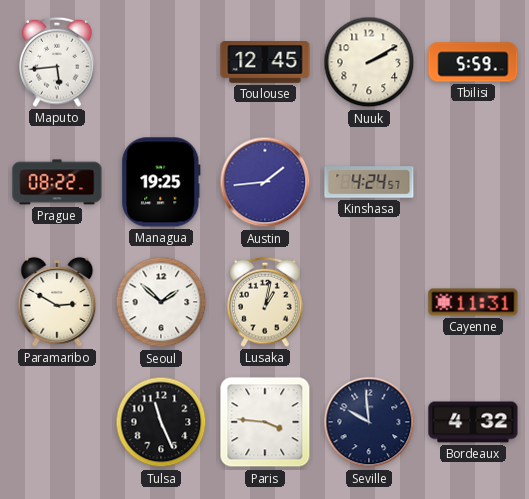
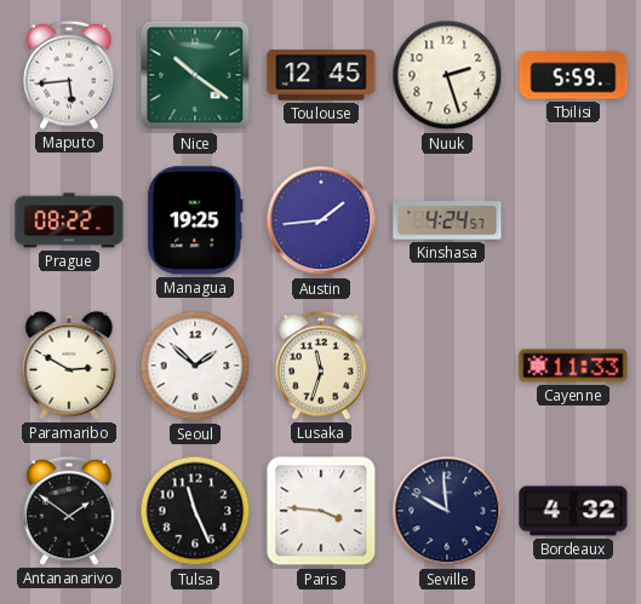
Nice: none -> 10:21
Nuuk: 2:10 -> 2:27
Lusaka: 1:02 -> 11:33
Cayenne: 11:31 -> 11:33
Antananarivo: none -> 1:51
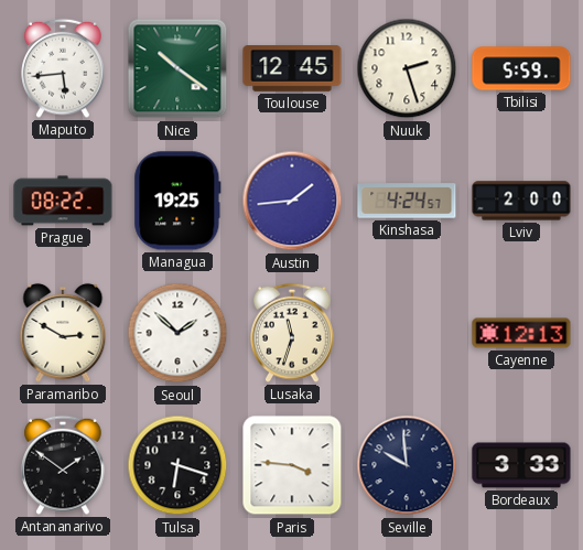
Lviv: none -> 2:00
Cayenne: 11:33 -> 12:13
Tulsa: 11:26 -> 6:18
Bordeaux: 4:32 -> 3:33
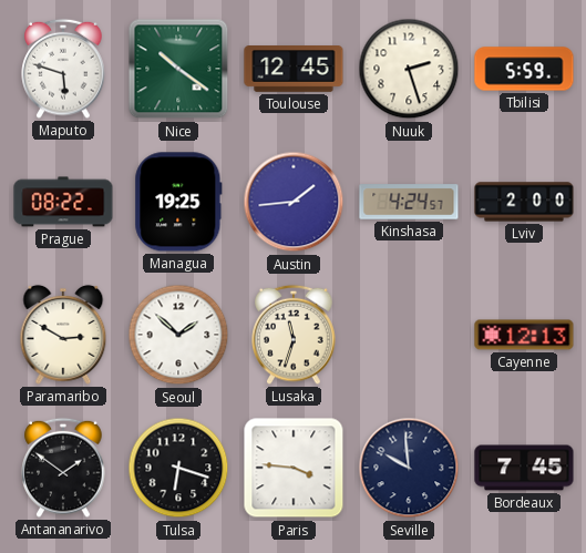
Maputo: 5:44 -> 5:48
Bordeaux: 3:33 -> 7:45
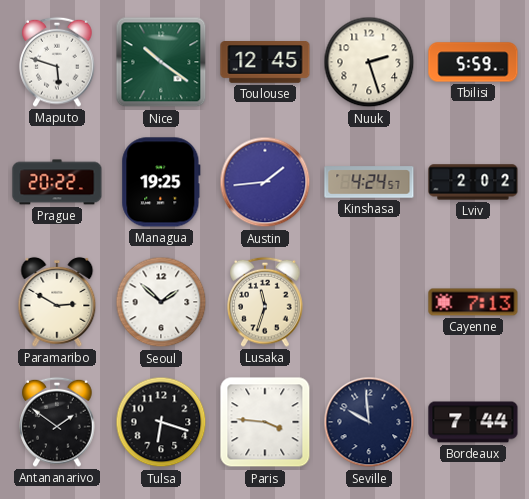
Prague: 08:22 -> 20:22
Lviv: 2:00 -> 2:02
Cayenne: 12:13 -> 7:13
Bordeaux: 7:45 -> 7:44
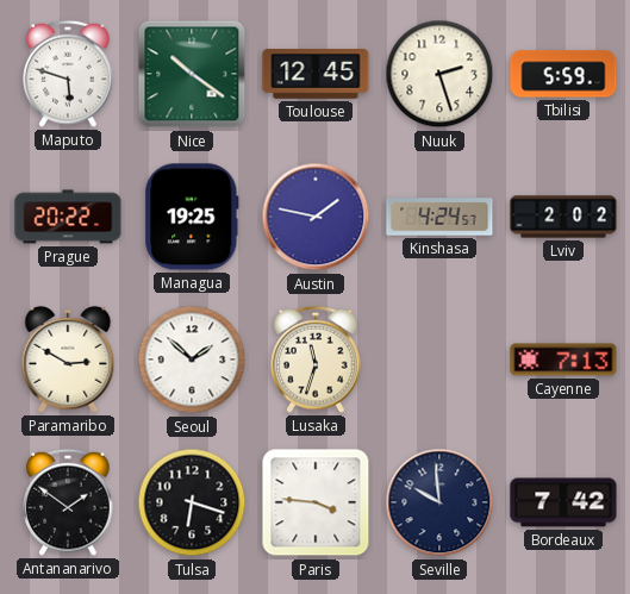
Austin: 1:44 -> 1:47
Bordeaux: 7:44 -> 7:42
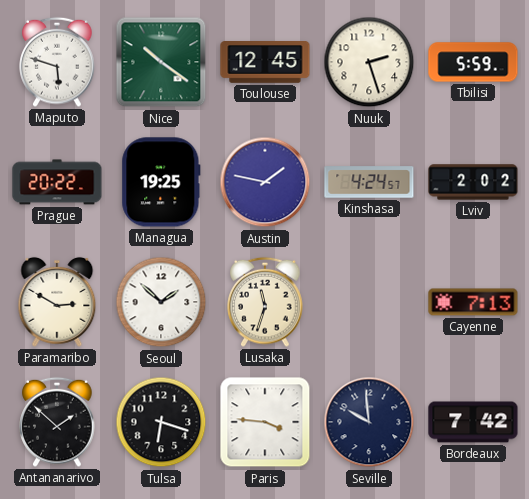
Antananarivo: 1:51 -> 1:52
